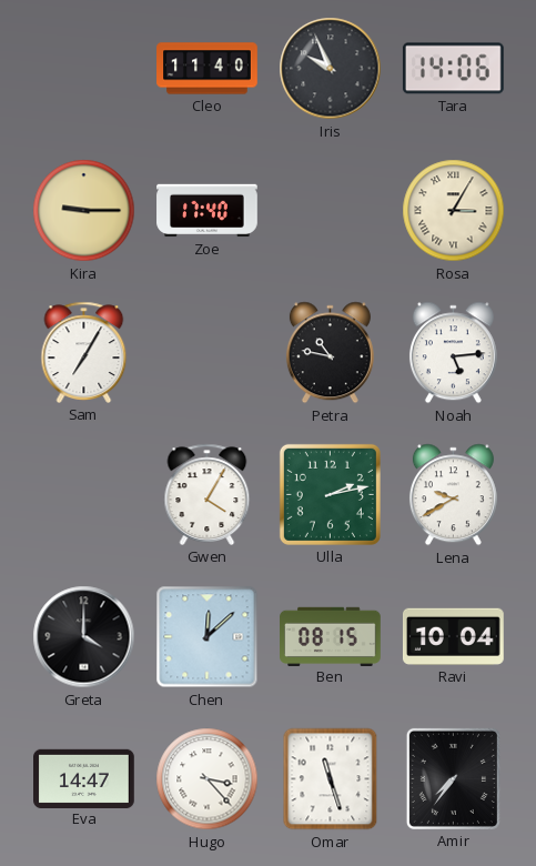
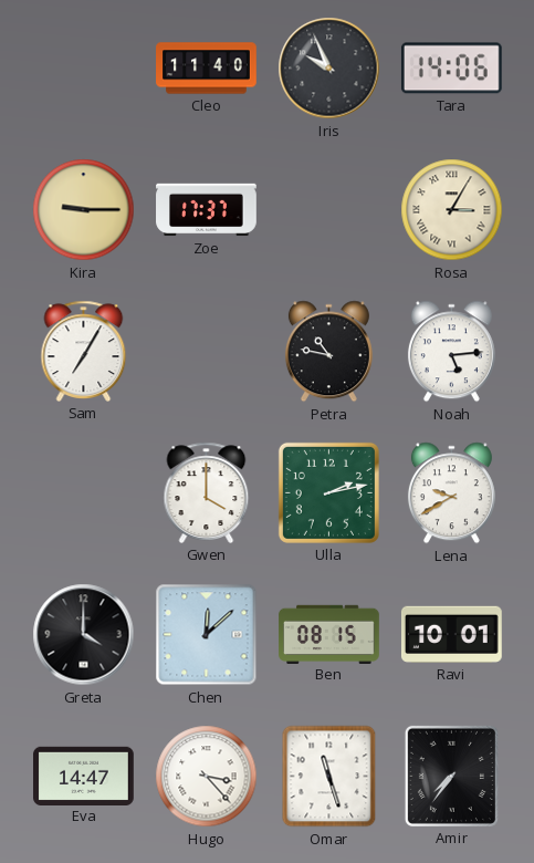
Zoe: 17:40 -> 17:37
Gwen: 4:05 -> 4:00
Ravi: 10:04 -> 10:01
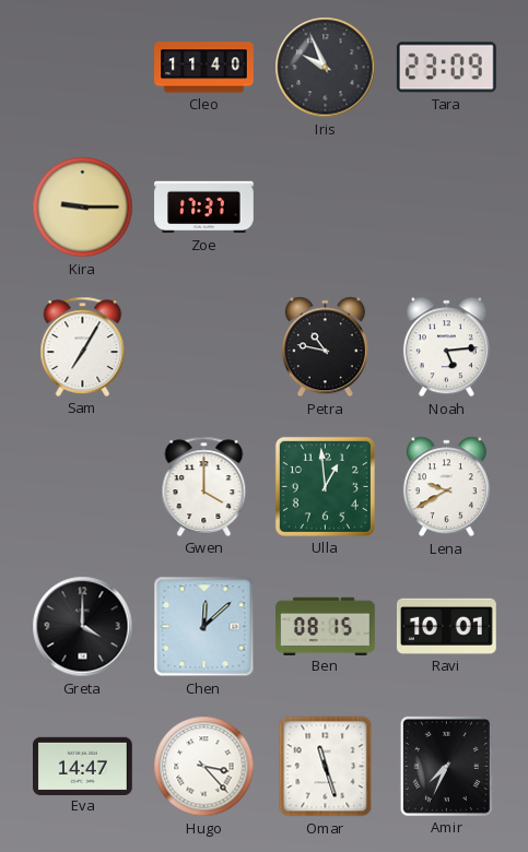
Tara: 14:06 -> 23:09
Rosa: 3:05 -> none
Ulla: 2:13 -> 12:59
Amir: 7:36 -> 7:34
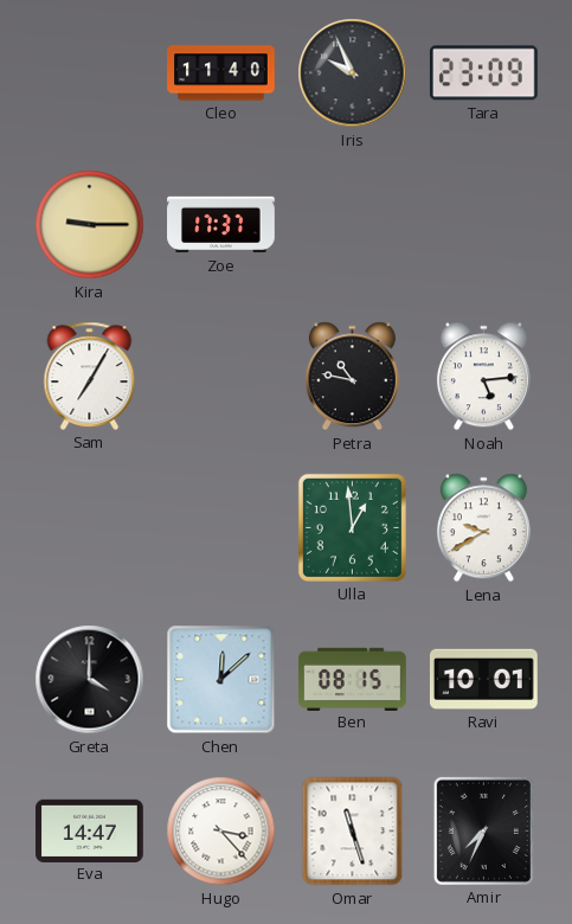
Gwen: 4:00 -> none
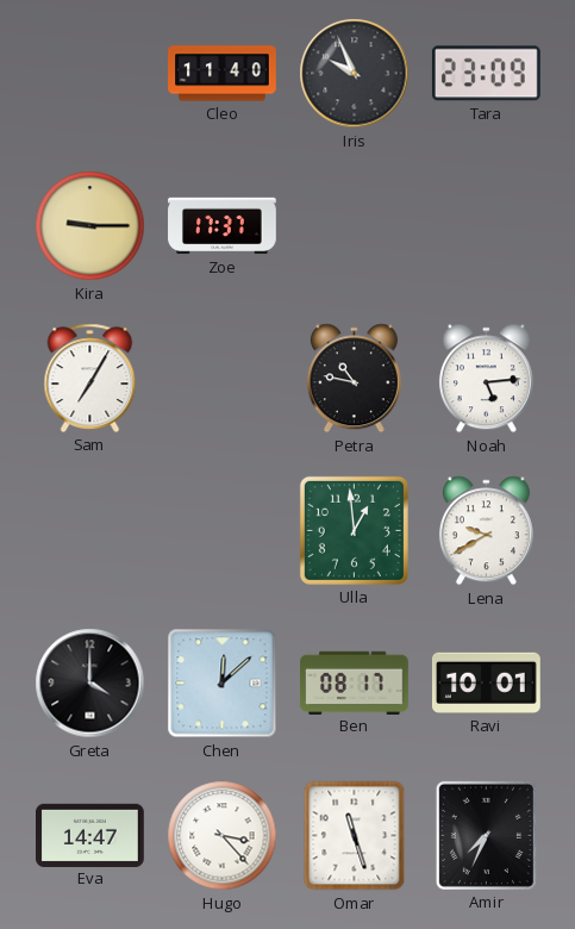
Ben: 08:15 -> 08:17
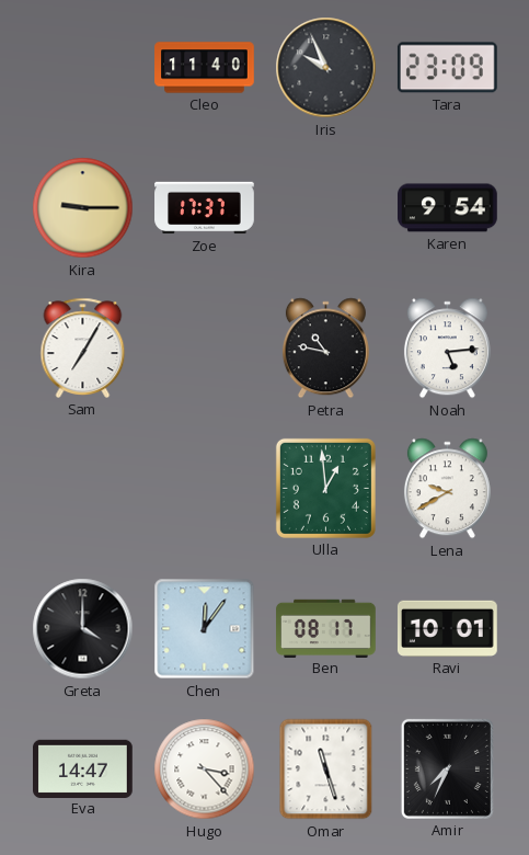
Karen: none -> 9:54
Chen: 12:08 -> 12:06
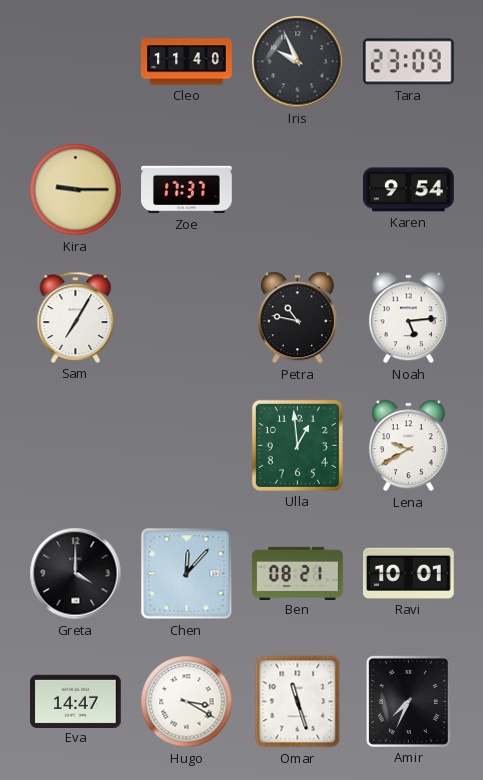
Chen: 12:06 -> 12:07
Ben: 08:17 -> 08:21
Hugo: 3:23 -> 3:20
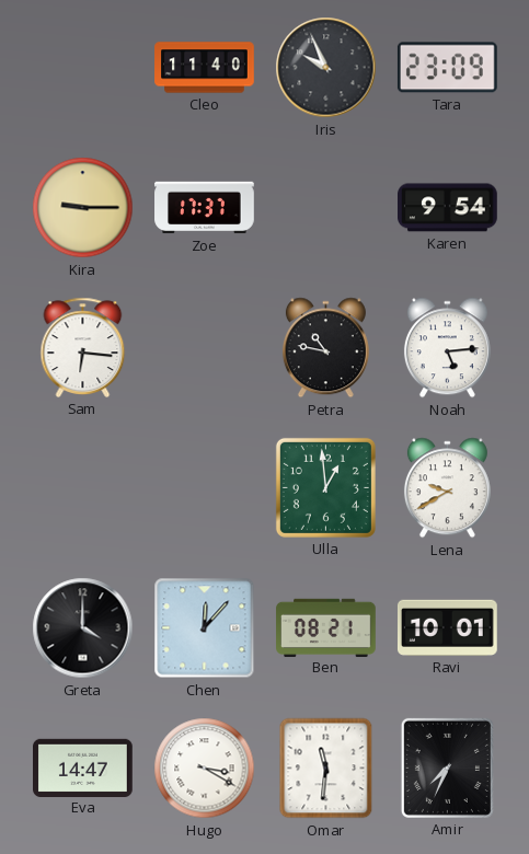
Sam: 7:05 -> 6:16
Omar: 11:27 -> 11:31
